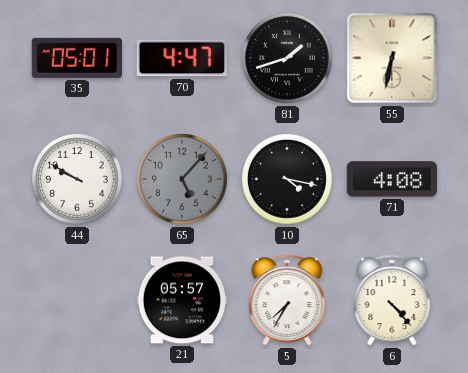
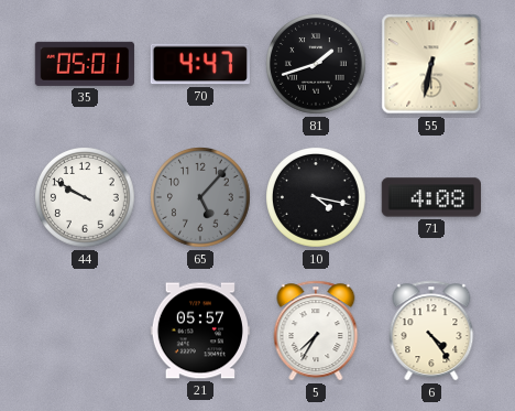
6: 4:23 -> 4:24
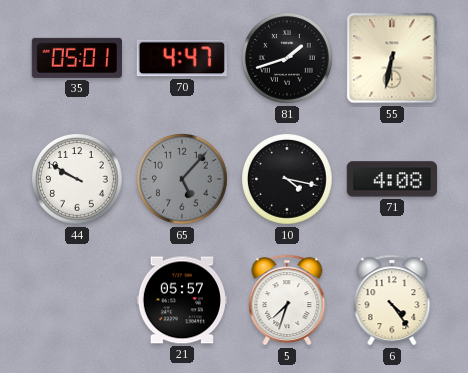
5: 7:35 -> 7:33
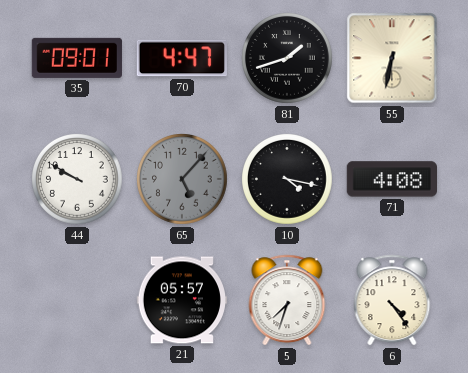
35: 05:01 -> 09:01
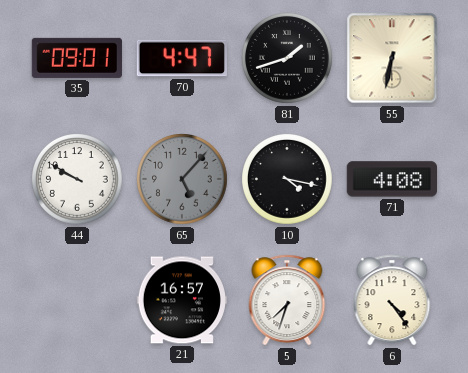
21: 05:57 -> 16:57
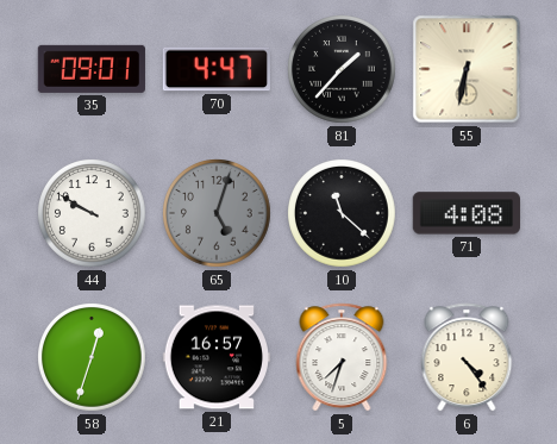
81: 1:42 -> 1:37
65: 5:07 -> 5:03
10: 4:17 -> 11:22
58: none -> 12:33
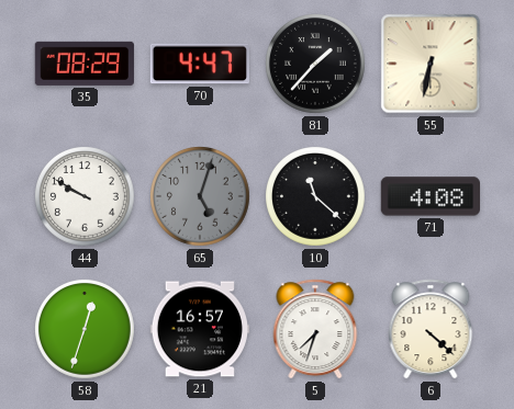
35: 09:01 -> 08:29
6: 4:24 -> 4:22
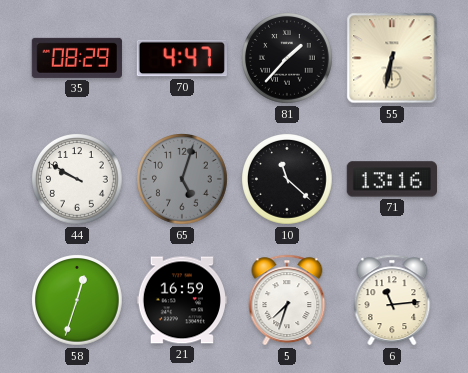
71: 4:08 -> 13:16
21: 16:57 -> 16:59
6: 4:22 -> 11:14
